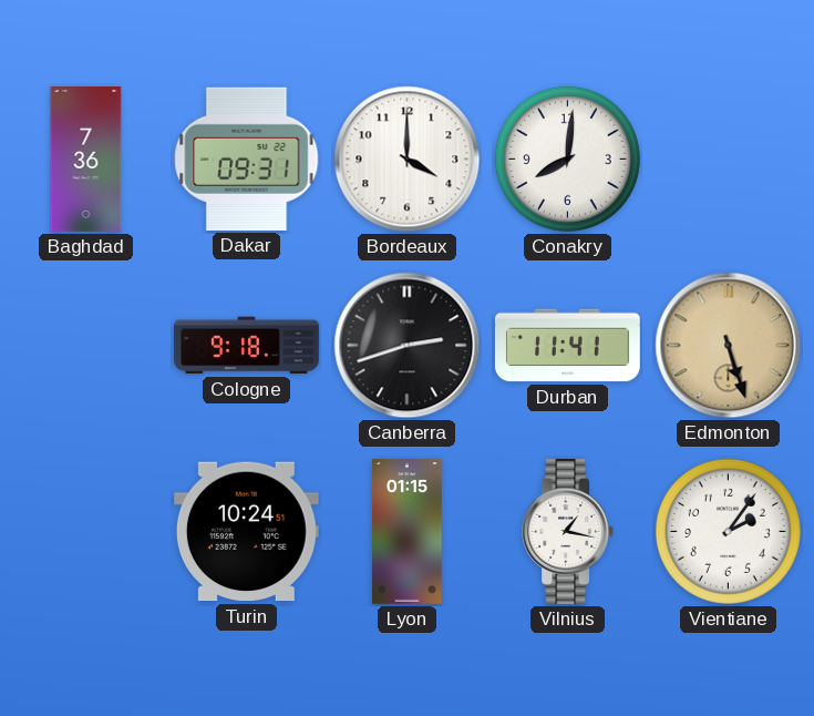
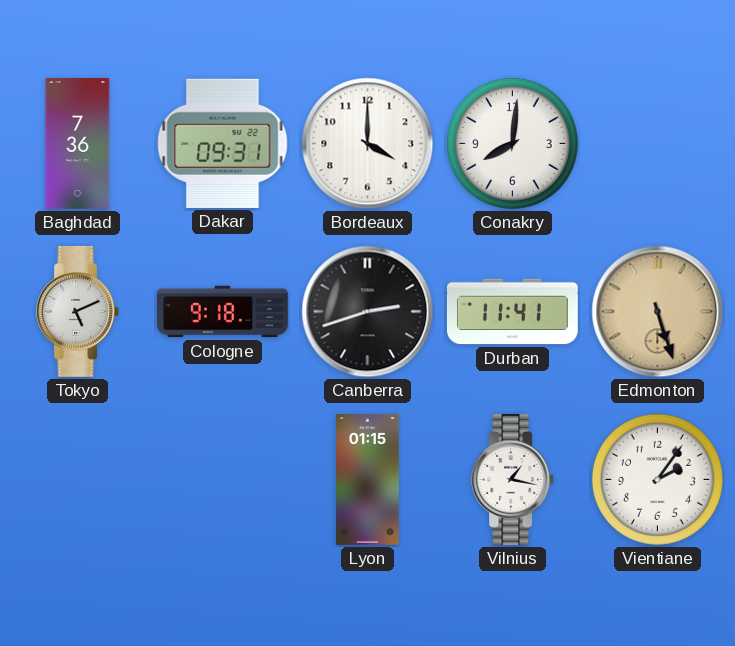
Tokyo: none -> 5:11
Turin: 10:24 -> none
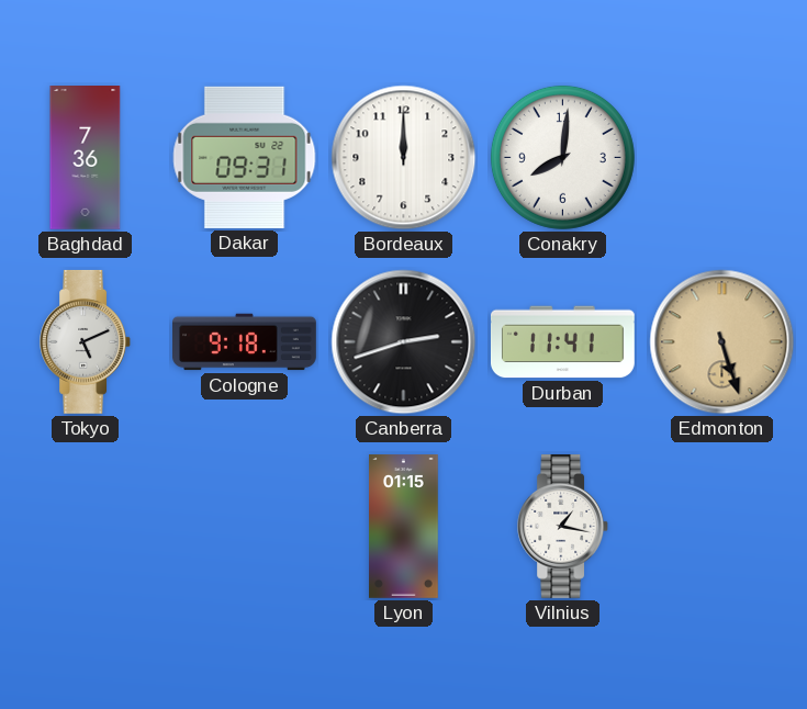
Bordeaux: 4:00 -> 12:00
Vientiane: 2:06 -> none
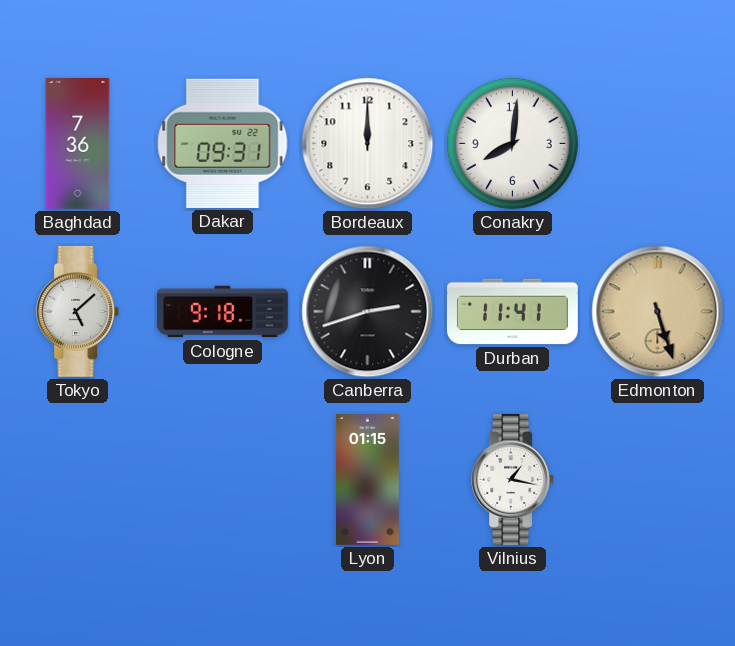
Tokyo: 5:11 -> 5:08
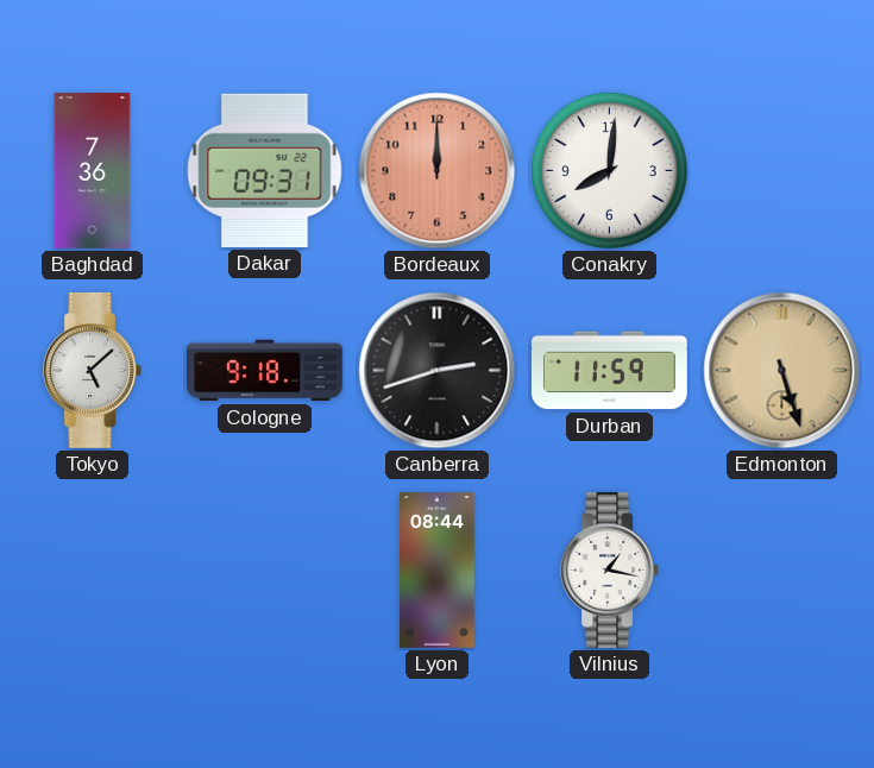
Bordeaux dial: white -> salmon
Durban: 11:41 -> 11:59
Lyon: 01:15 -> 08:44
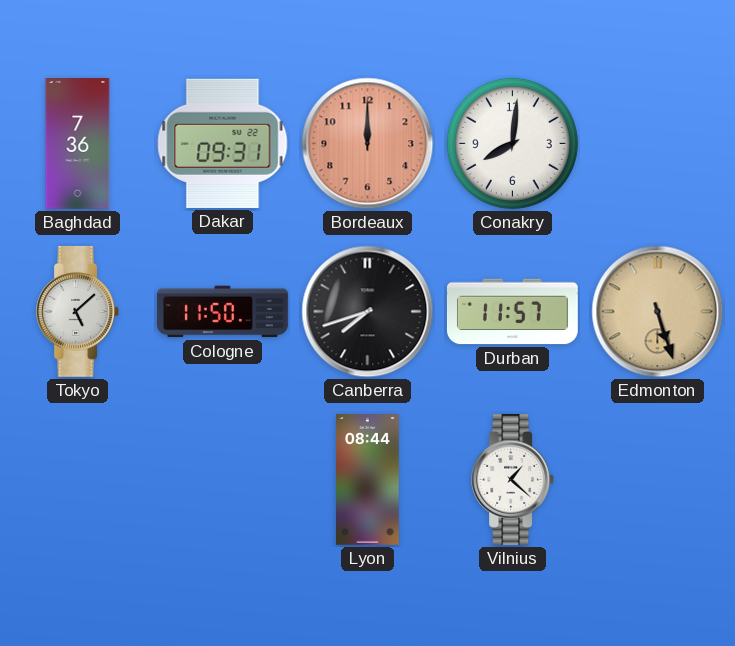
Cologne: 9:18 -> 11:50
Canberra: 2:42 -> 7:42
Durban: 11:59 -> 11:57
Vilnius: 1:17 -> 1:22
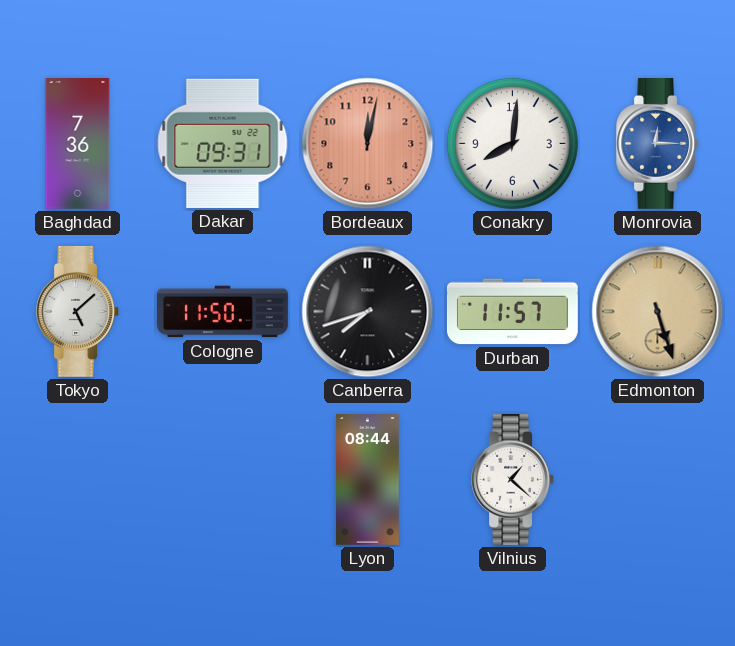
Bordeaux: 12:00 -> 12:02
Monrovia: none -> 12:15
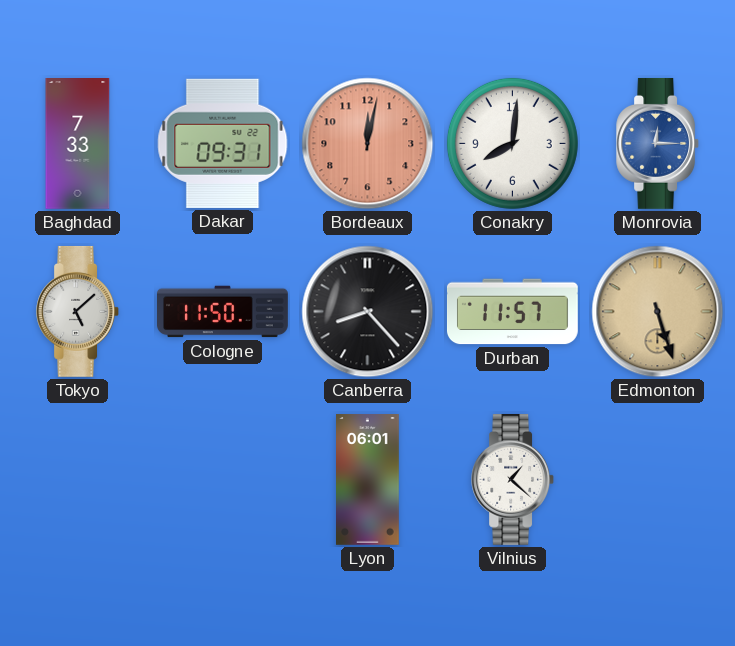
Baghdad: 7:36 -> 7:33
Canberra: 7:42 -> 8:23
Lyon: 08:44 -> 06:01
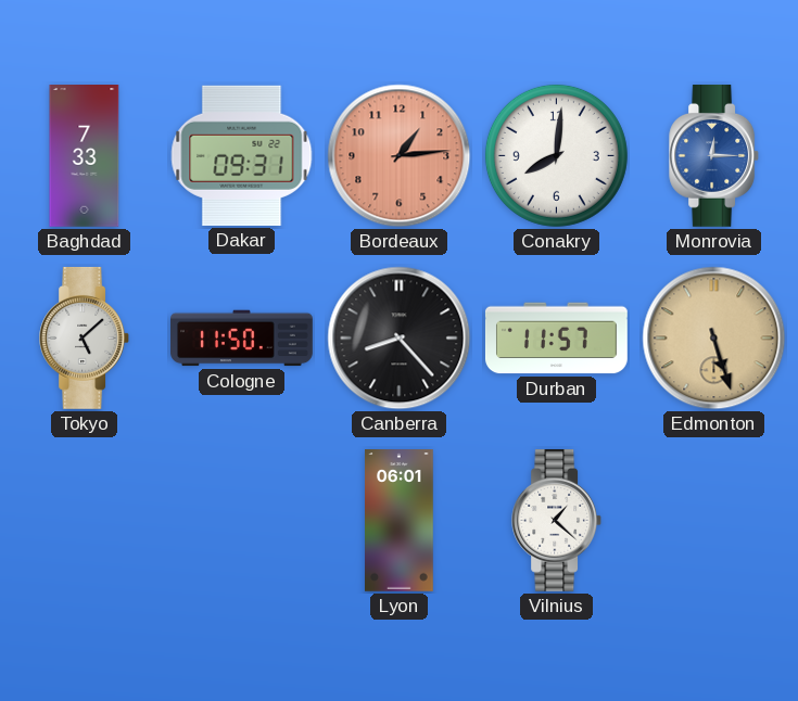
Bordeaux: 12:02 -> 1:14
